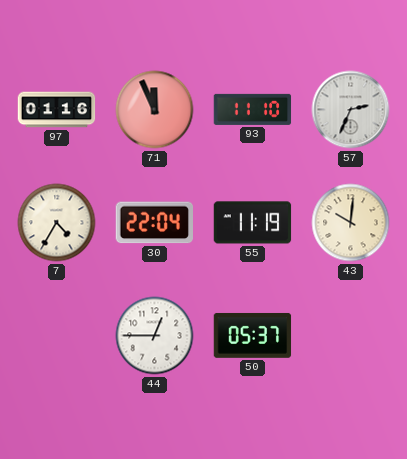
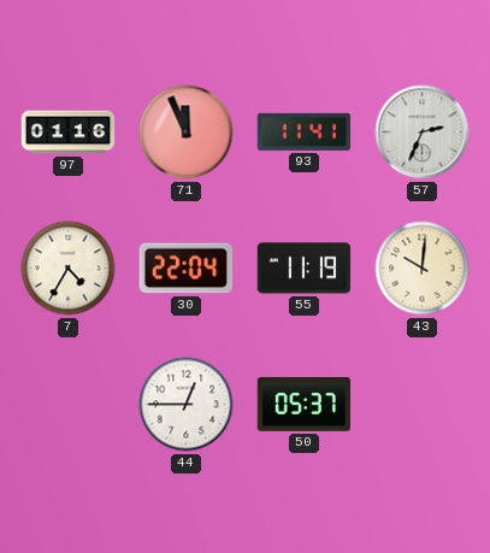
93: 11:10 -> 11:41
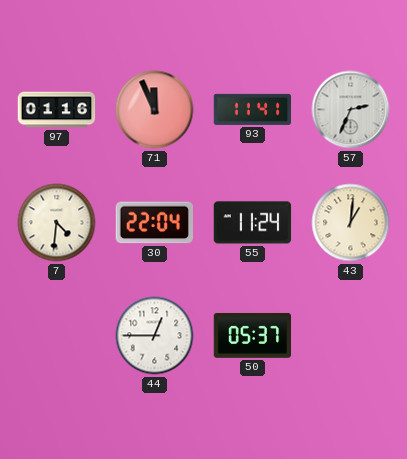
7: 4:35 -> 4:31
55: 11:19 -> 11:24
43: 10:01 -> 1:01
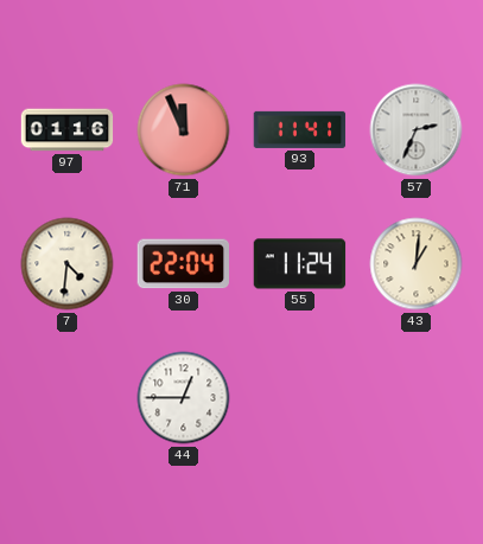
50: 05:37 -> none
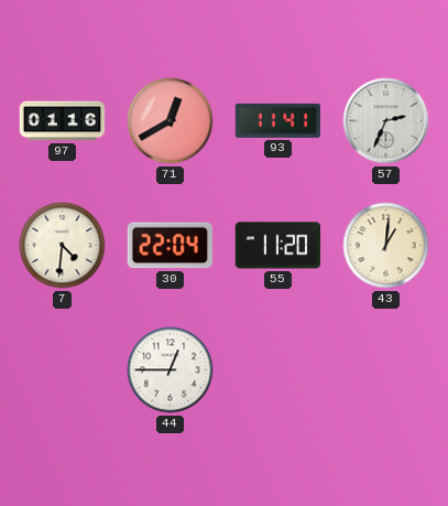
71: 11:56 -> 12:40
55: 11:24 -> 11:20
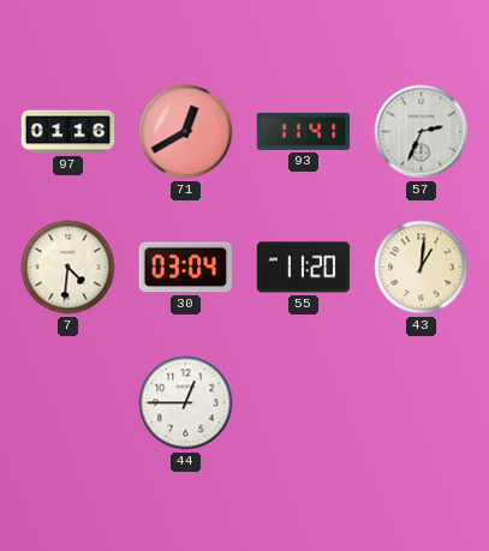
30: 22:04 -> 03:04
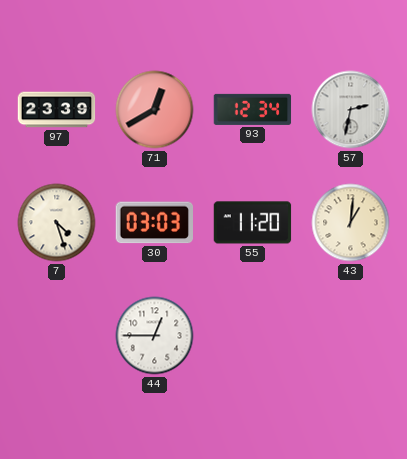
97: 01:16 -> 23:39
93: 11:41 -> 12:34
57: 2:34 -> 2:32
7: 4:31 -> 4:27
30: 03:04 -> 03:03
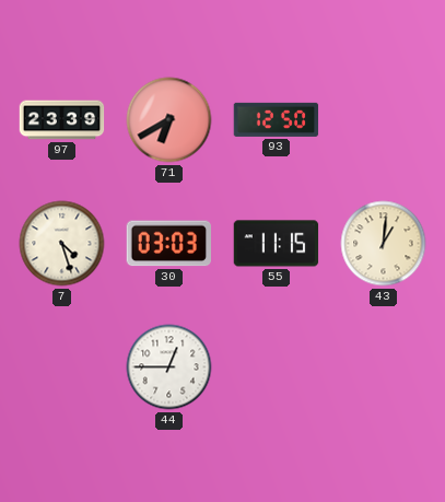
71: 12:40 -> 6:40
93: 12:34 -> 12:50
57: 2:32 -> none
55: 11:20 -> 11:15
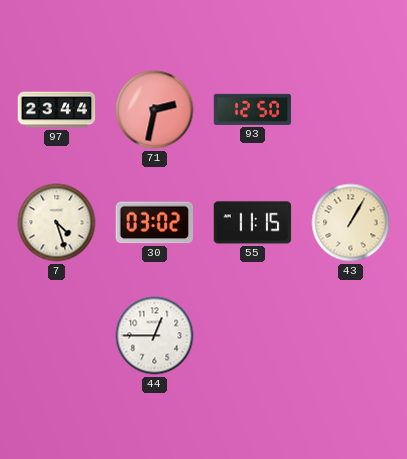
97: 23:39 -> 23:44
71: 6:40 -> 2:32
30: 03:03 -> 03:02
43: 1:01 -> 1:05
